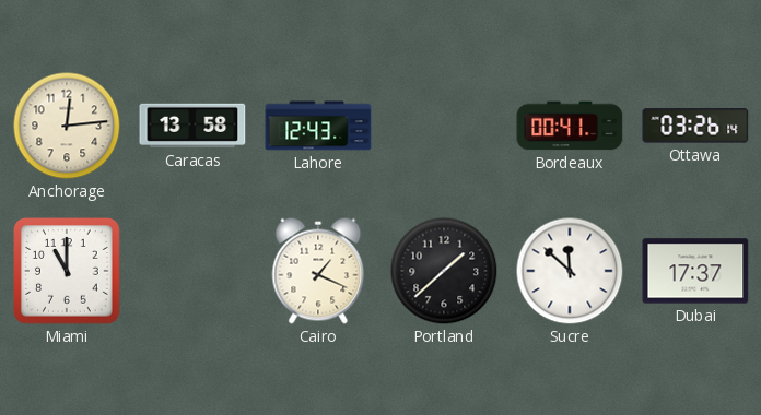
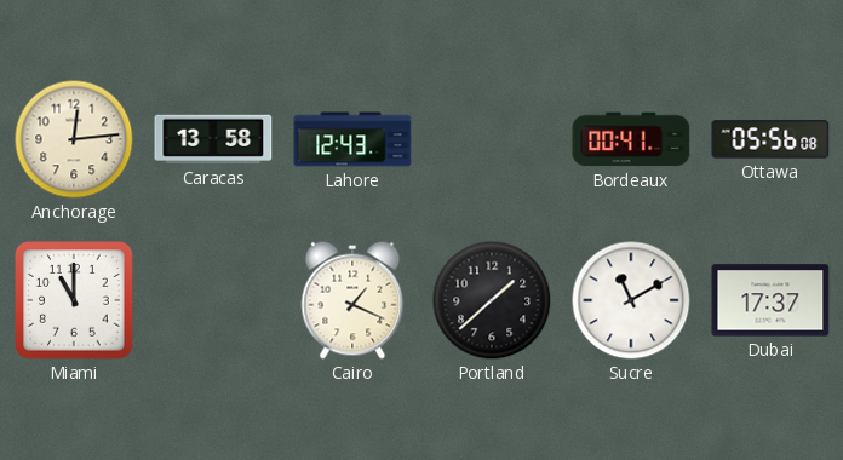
Ottawa: 03:26 -> 05:56
Sucre: 11:52 -> 11:10
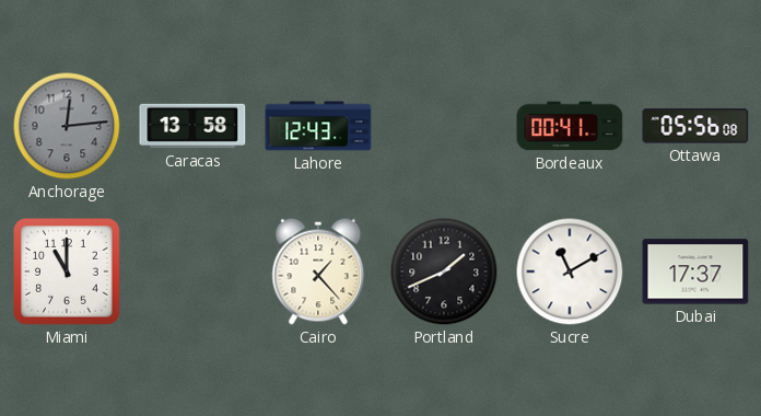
Anchorage dial: cream -> grey
Cairo: 1:19 -> 1:23
Portland: 1:38 -> 1:41
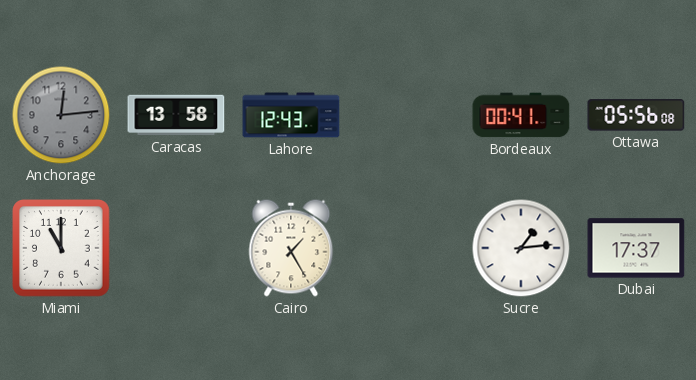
Cairo: 1:23 -> 1:25
Portland: 1:41 -> none
Sucre: 11:10 -> 1:14
